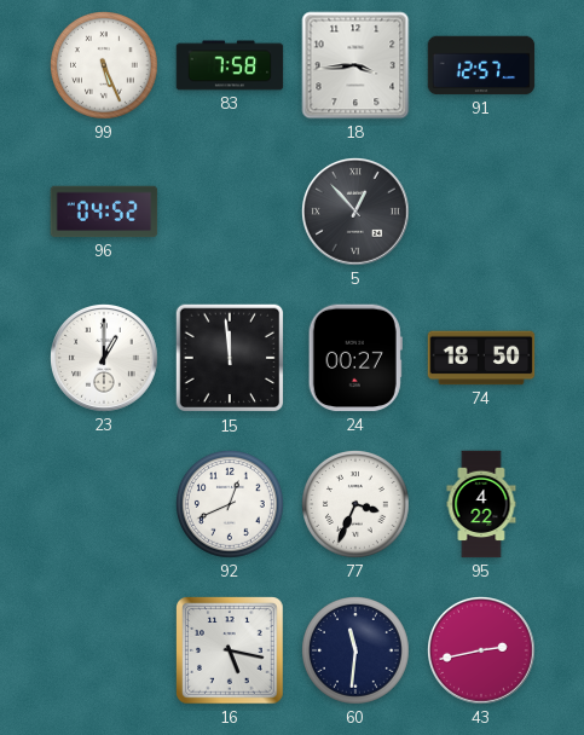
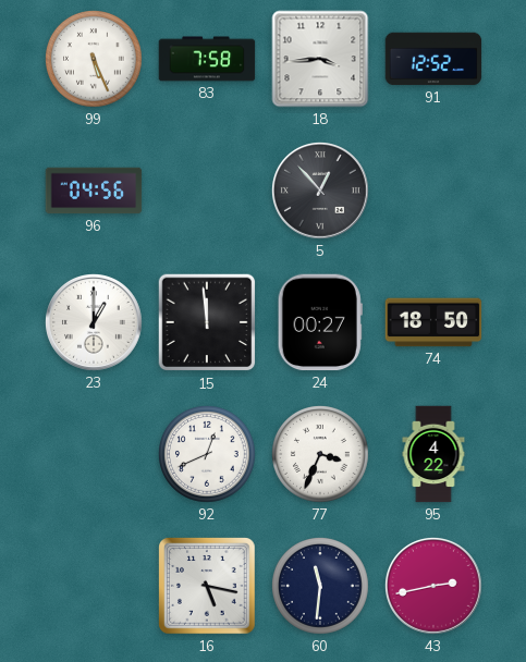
91: 12:57 -> 12:52
96: 04:52 -> 04:56
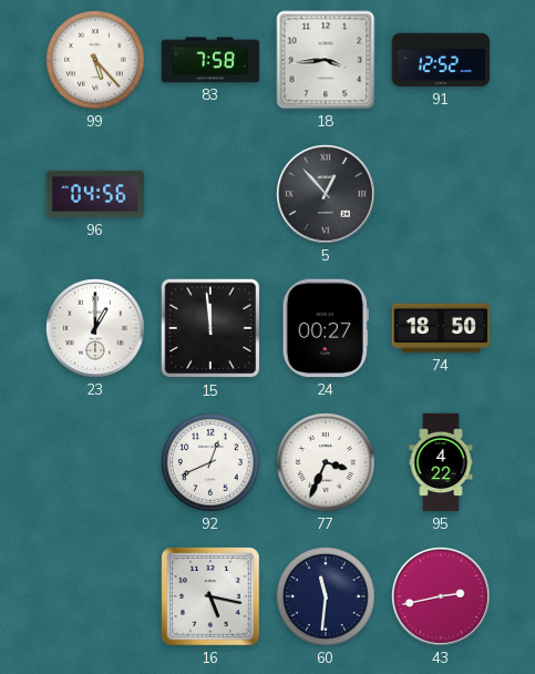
99: 5:26 -> 5:23
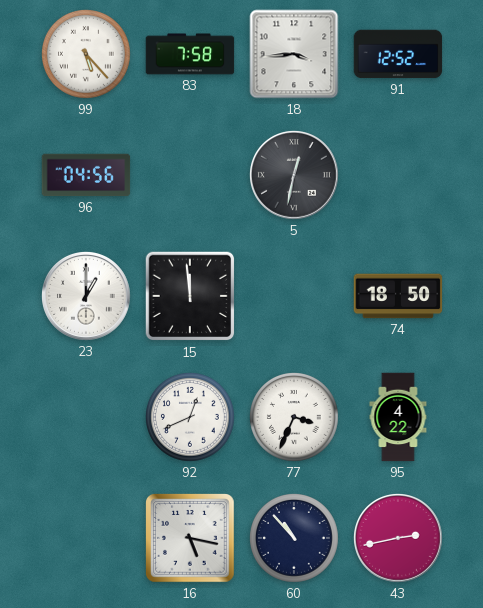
5: 12:53 -> 12:32
24: 00:27 -> none
60: 11:31 -> 10:53
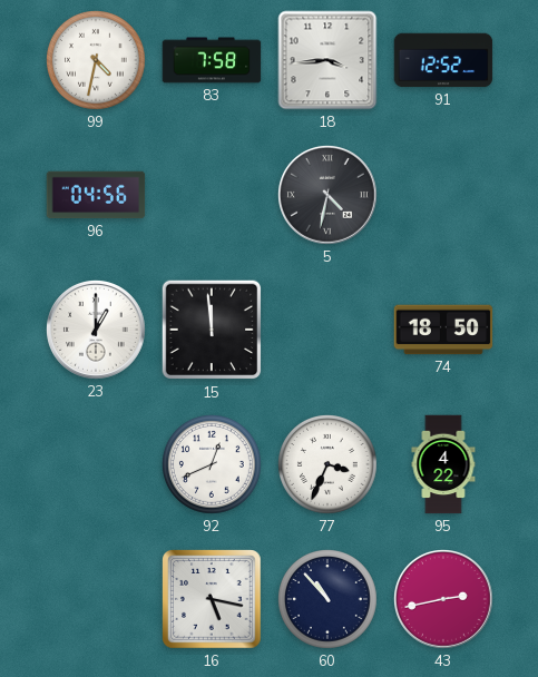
99: 5:23 -> 4:32
5: 12:32 -> 4:32
